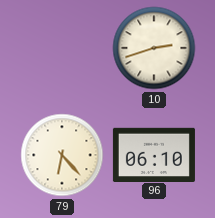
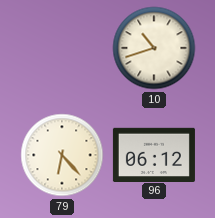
10: 2:42 -> 10:42
96: 06:10 -> 06:12
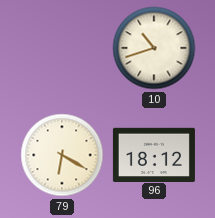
79: 6:23 -> 6:20
96: 06:12 -> 18:12
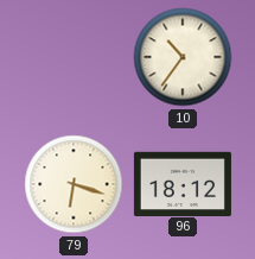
10: 10:42 -> 10:36
79: 6:20 -> 6:18
